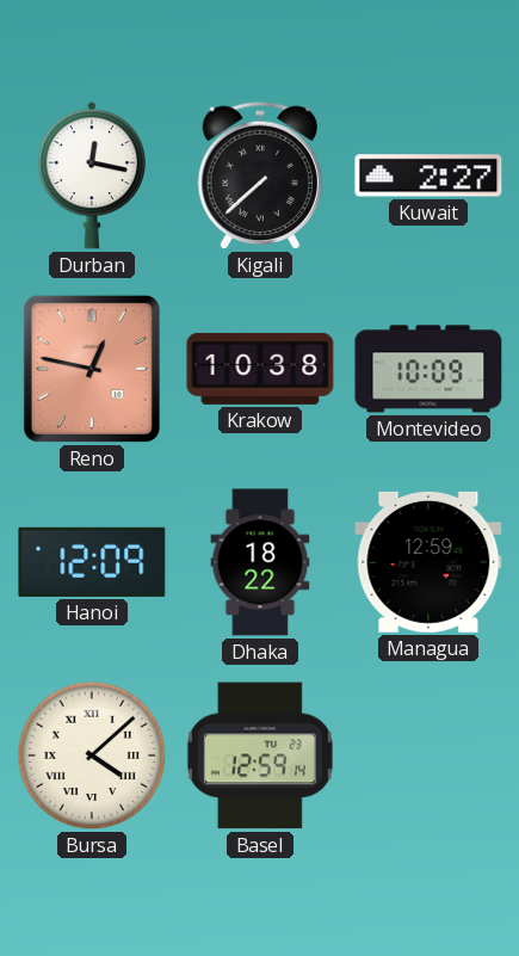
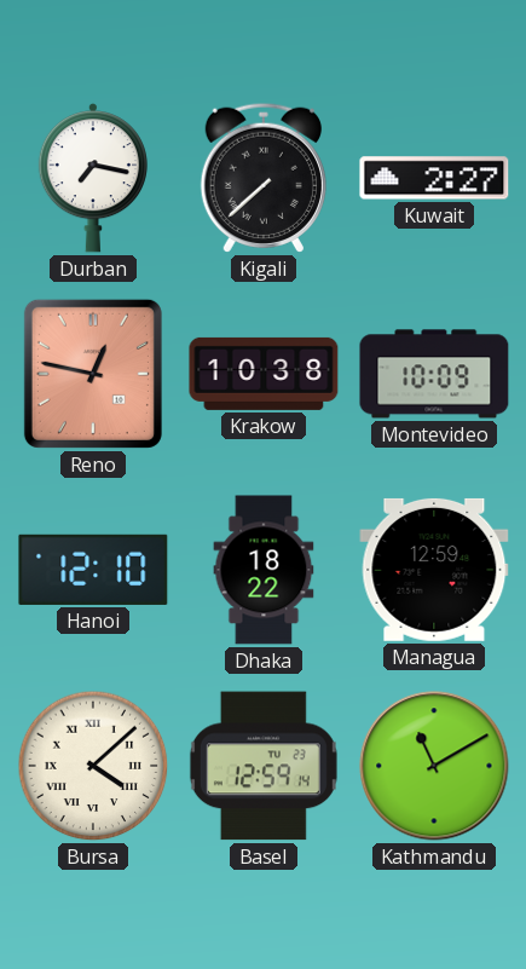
Durban: 12:17 -> 7:17
Hanoi: 12:09 -> 12:10
Kathmandu: none -> 11:10
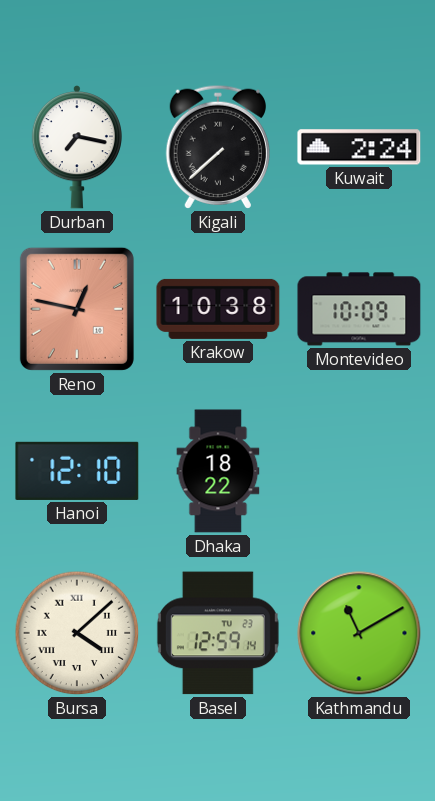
Kuwait: 2:27 -> 2:24
Managua: 12:59 -> none
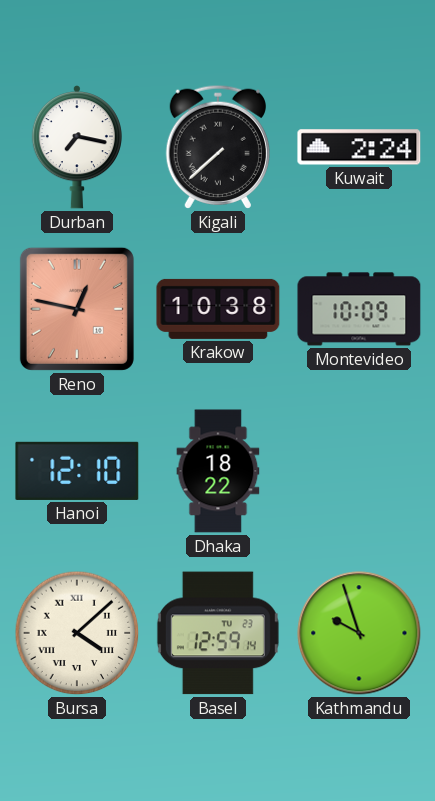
Kathmandu: 11:10 -> 9:57
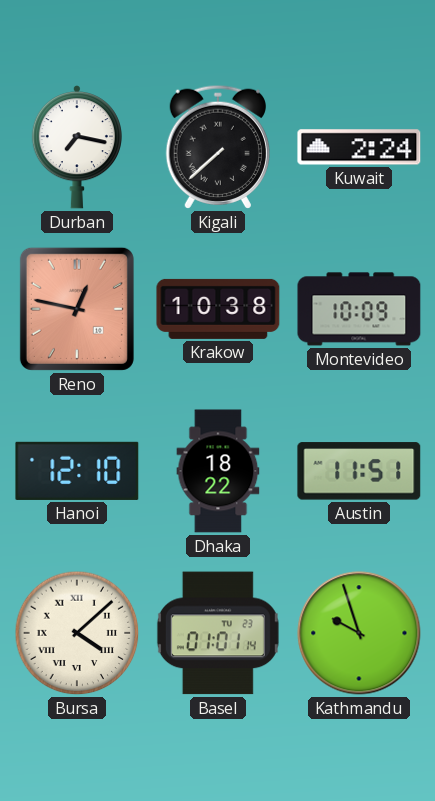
Austin: none -> 11:51
Basel: 12:59 -> 01:01
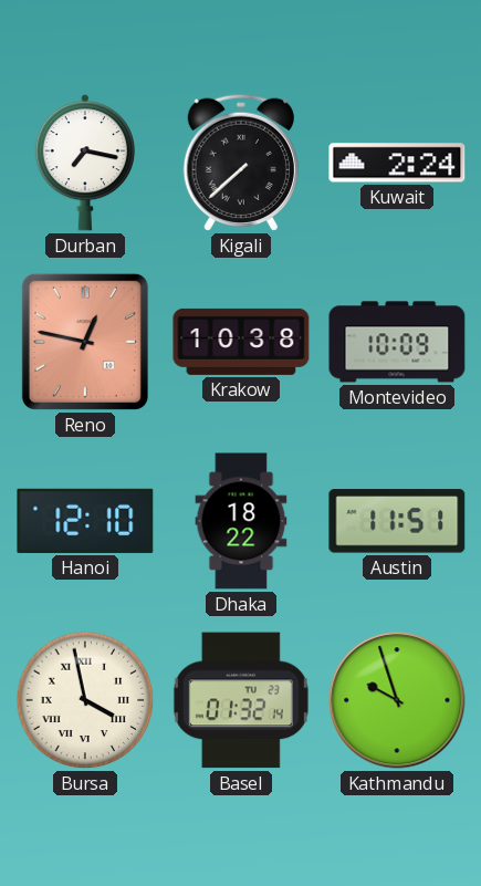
Bursa: 4:08 -> 3:58
Basel: 01:01 -> 01:32
